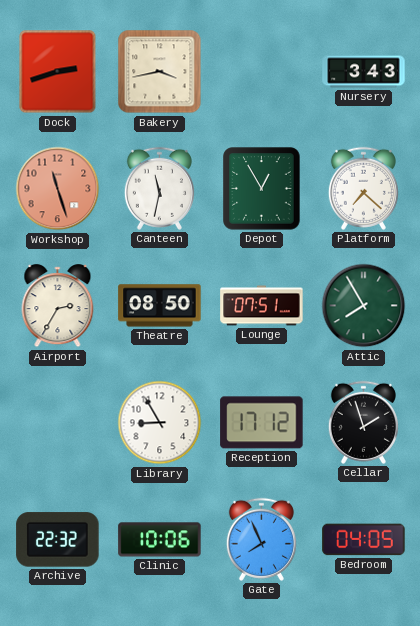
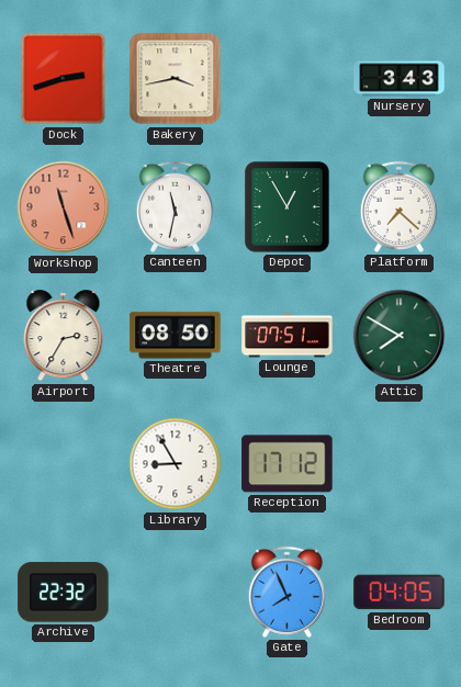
Attic: 7:55 -> 7:50
Cellar: 1:57 -> none
Clinic: 10:06 -> none
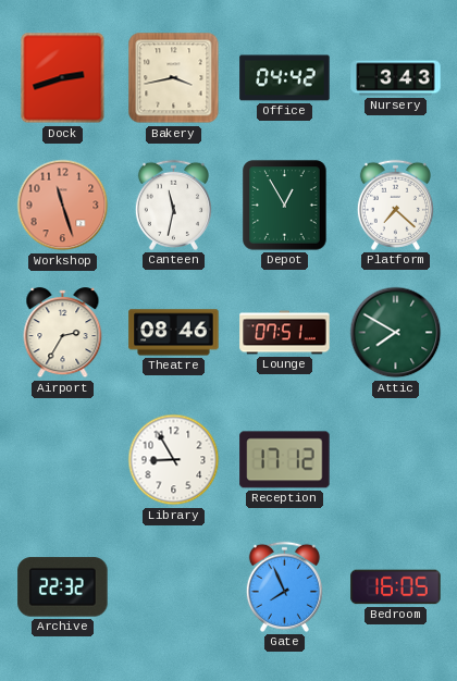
Office: none -> 04:42
Theatre: 08:50 -> 08:46
Bedroom: 04:05 -> 16:05
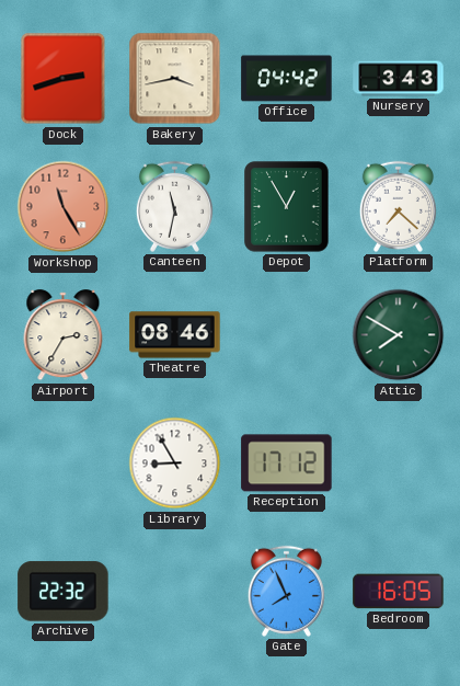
Workshop: 11:27 -> 11:25
Lounge: 07:51 -> none
